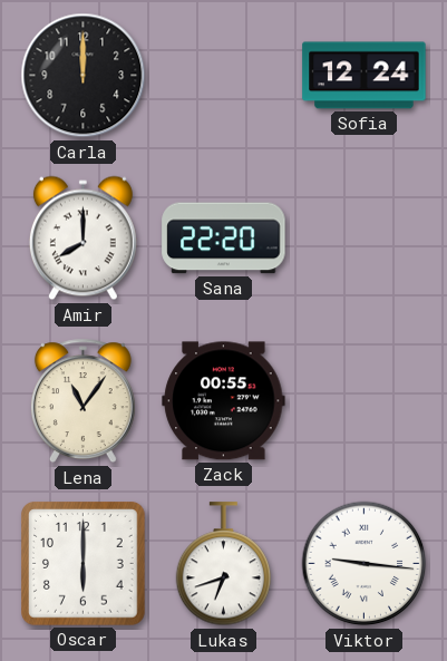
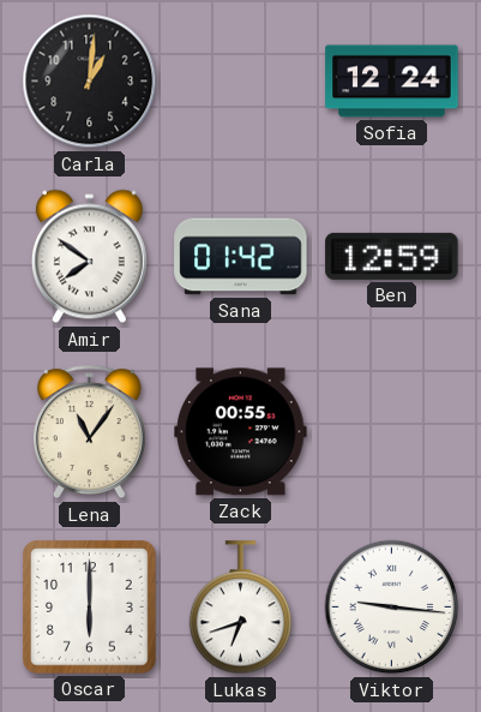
Carla: 12:00 -> 1:01
Amir: 8:00 -> 7:51
Sana: 22:20 -> 01:42
Ben: none -> 12:59
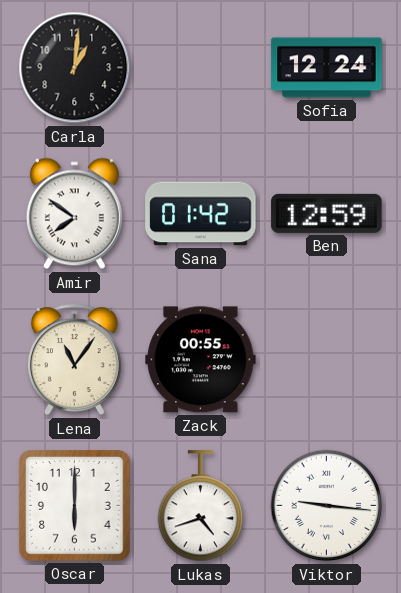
Lukas: 6:42 -> 4:42
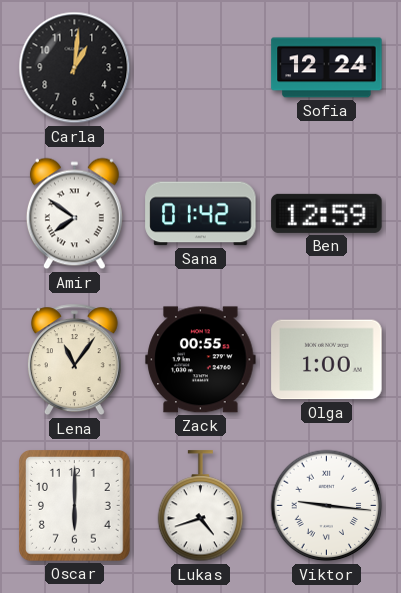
Olga: none -> 1:00
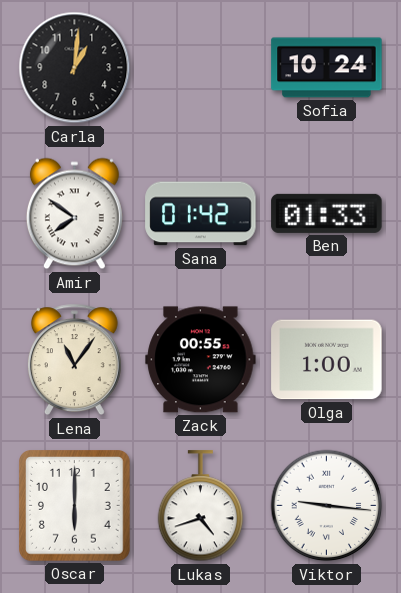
Sofia: 12:24 -> 10:24
Ben: 12:59 -> 01:33
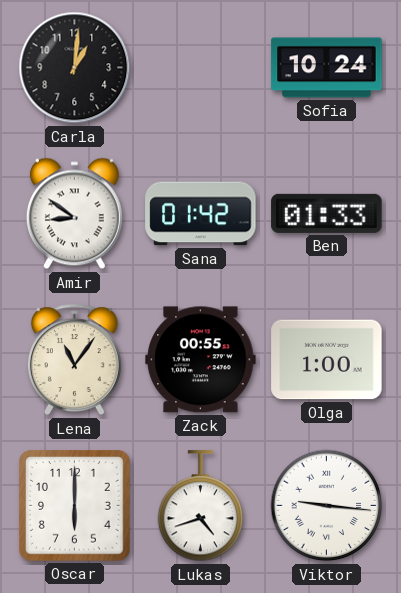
Amir: 7:51 -> 8:51
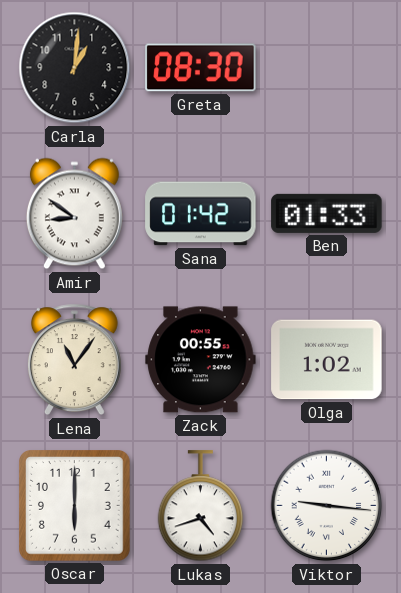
Greta: none -> 08:30
Sofia: 10:24 -> none
Olga: 1:00 -> 1:02
